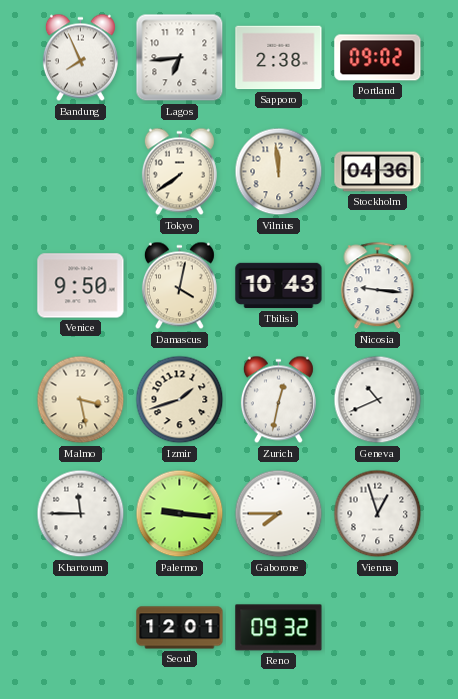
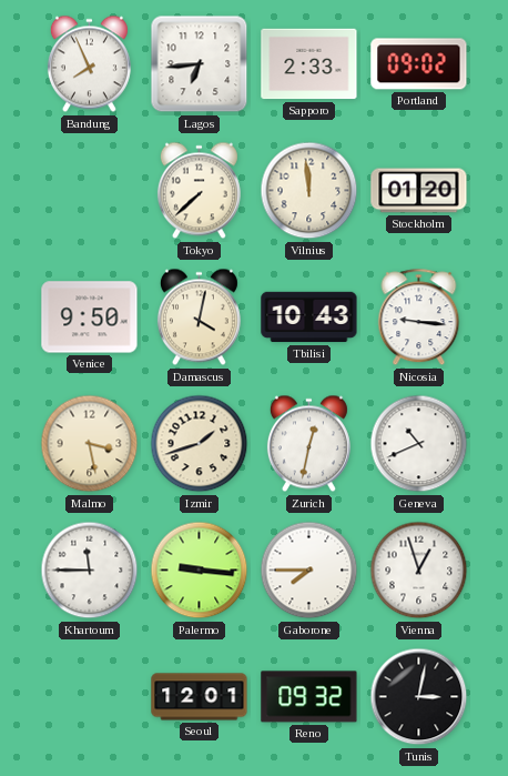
Sapporo: 2:38 -> 2:33
Tokyo: 7:39 -> 7:38
Stockholm: 04:36 -> 01:20
Tunis: none -> 3:02
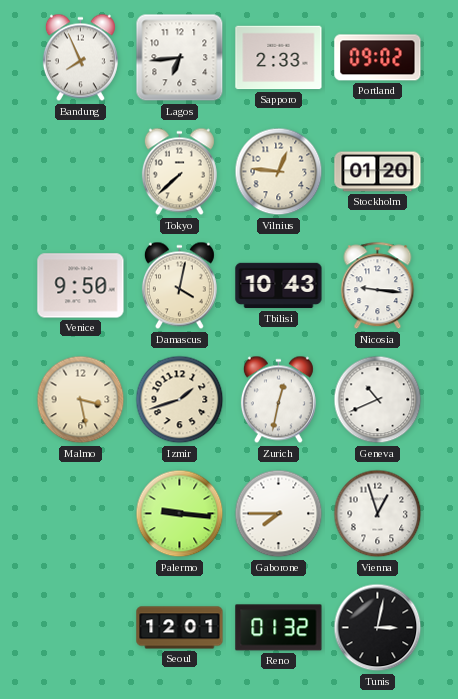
Vilnius: 11:59 -> 12:46
Khartoum: 11:45 -> none
Reno: 09:32 -> 01:32
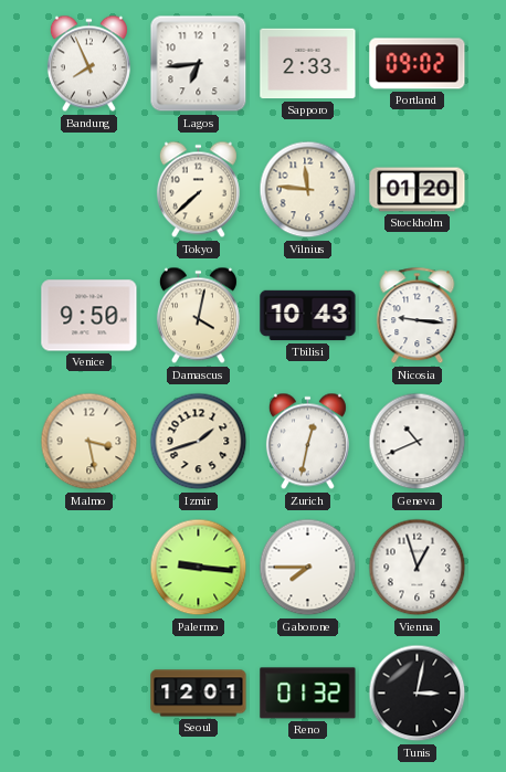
Vilnius: 12:46 -> 11:46
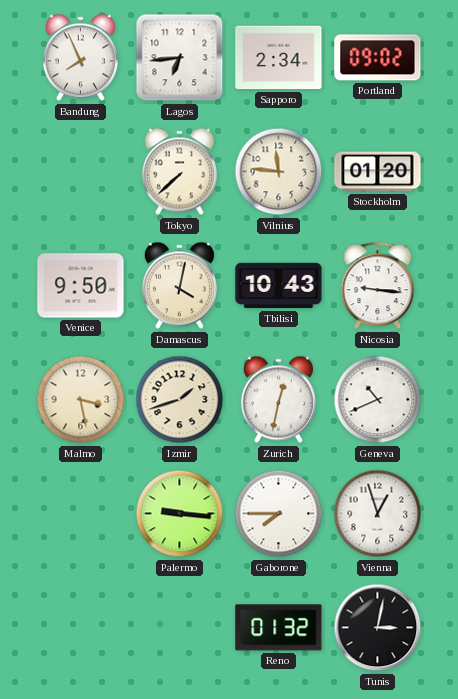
Sapporo: 2:33 -> 2:34
Seoul: 12:01 -> none
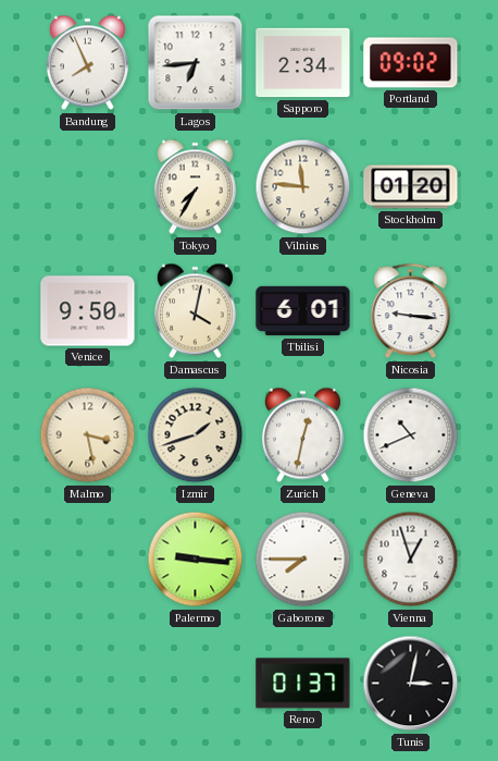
Tokyo: 7:38 -> 7:35
Tbilisi: 10:43 -> 6:01
Reno: 01:32 -> 01:37
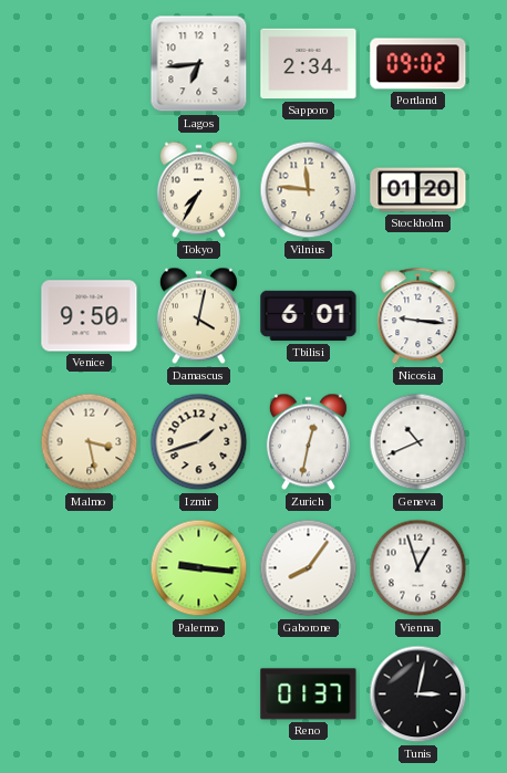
Bandung: 7:56 -> none
Gaborone: 7:45 -> 8:06
